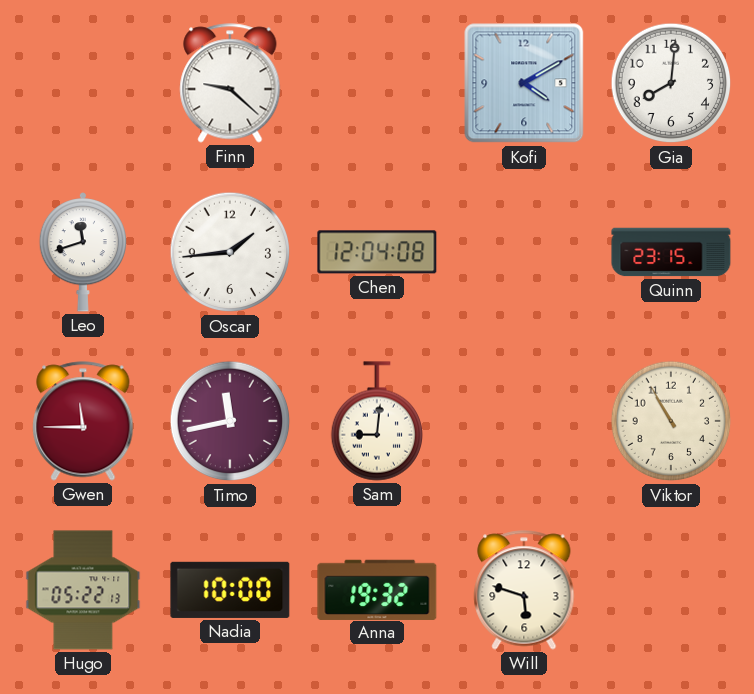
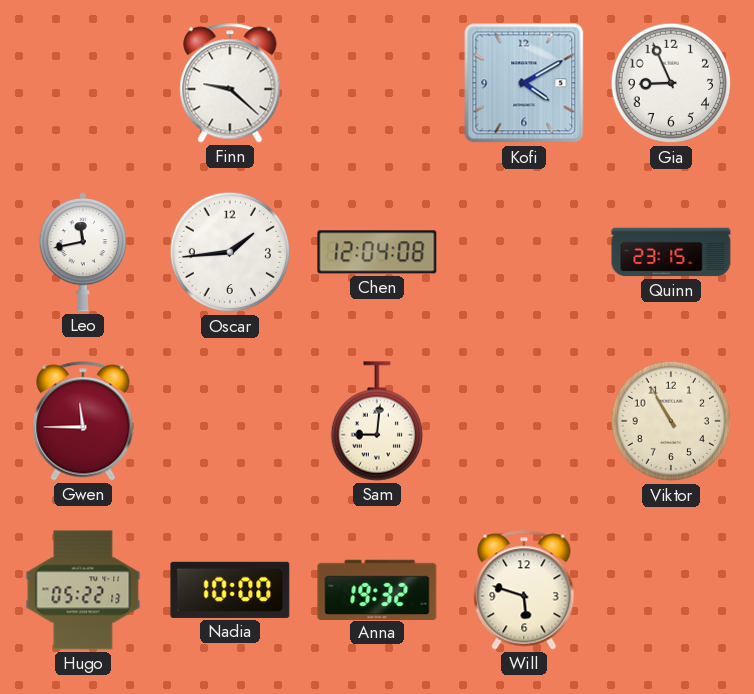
Gia: 8:01 -> 8:56
Leo: 11:42 -> 11:43
Timo: 11:43 -> none
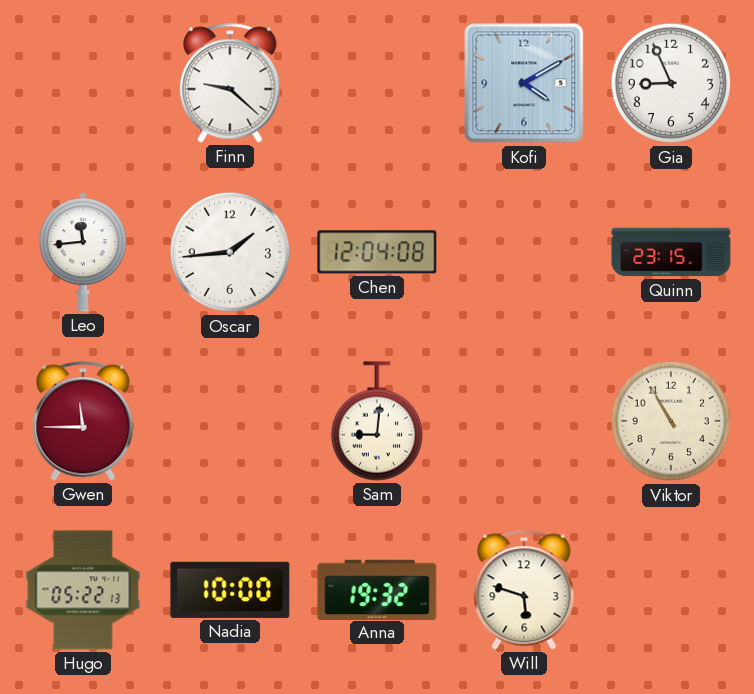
Leo: 11:43 -> 11:44
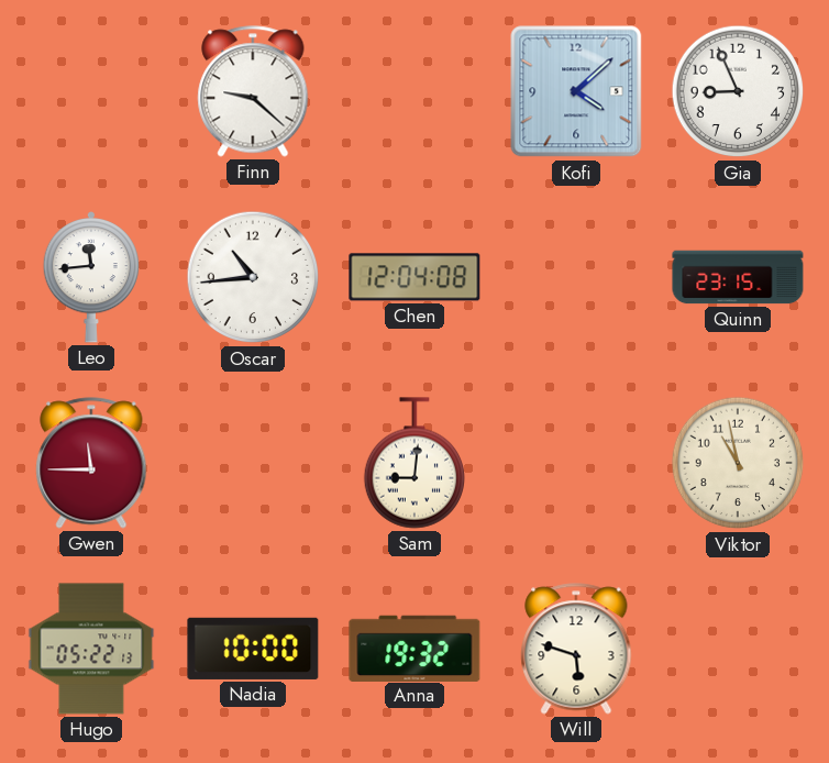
Kofi: 4:10 -> 4:08
Oscar: 1:44 -> 10:44
Viktor: 10:55 -> 10:58
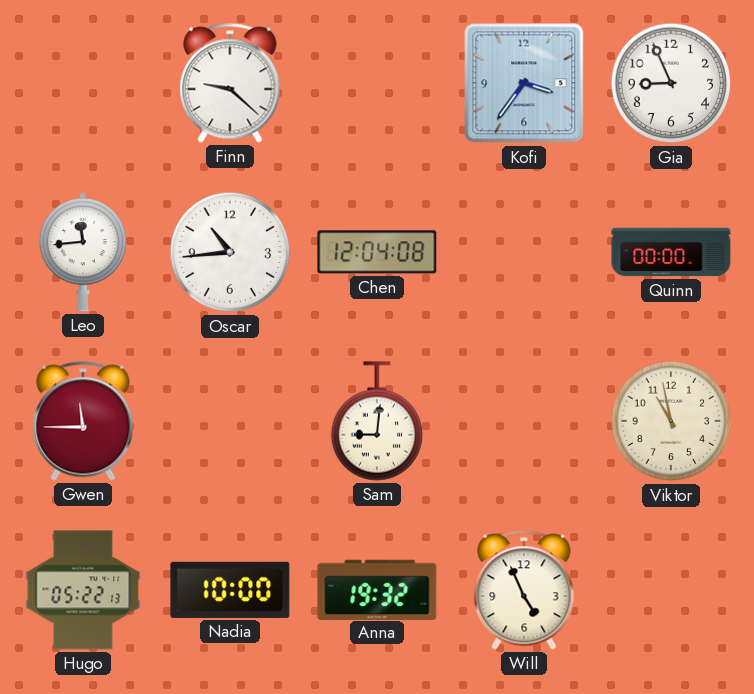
Kofi: 4:08 -> 3:36
Quinn: 23:15 -> 00:00
Will: 5:48 -> 4:56
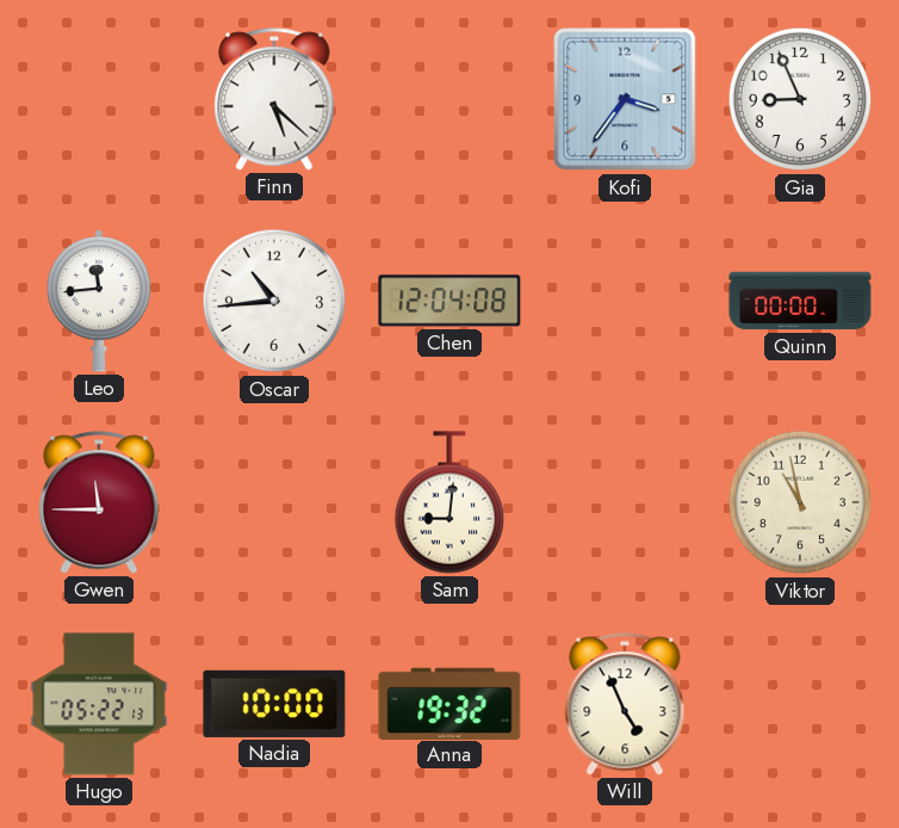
Finn: 9:22 -> 5:22
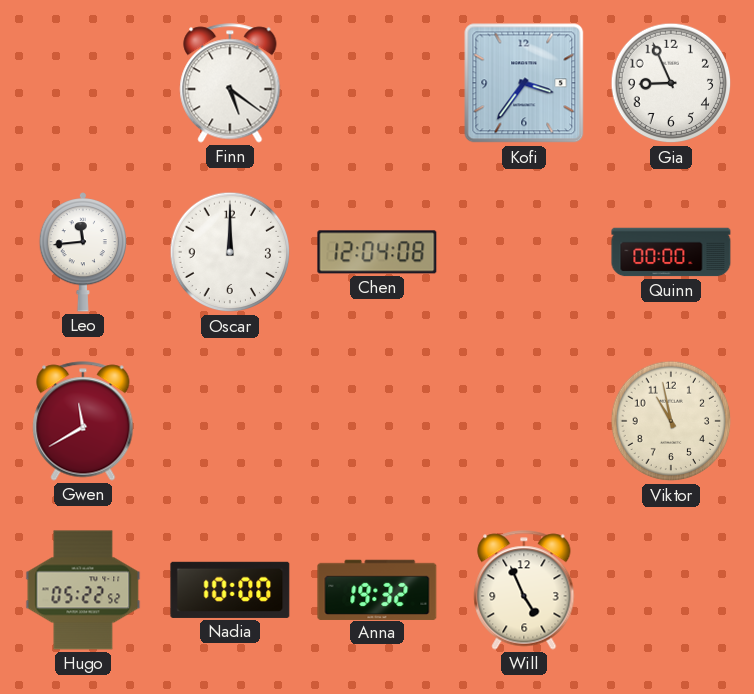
Finn: 5:22 -> 5:21
Oscar: 10:44 -> 12:00
Gwen: 11:45 -> 11:40
Sam: 9:01 -> none
Hugo: 05:22:13 -> 05:22:52
